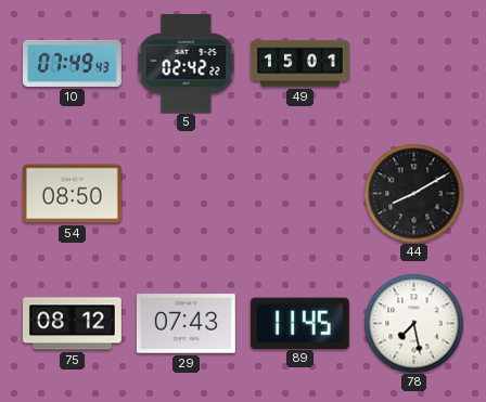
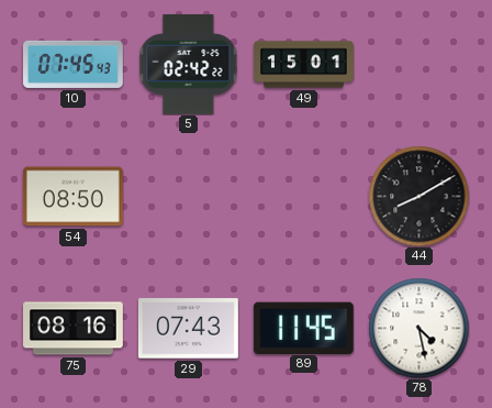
10: 07:49 -> 07:45
75: 08:12 -> 08:16
78: 7:28 -> 4:28
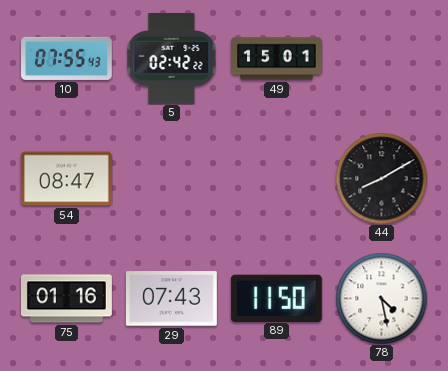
10: 07:45 -> 07:55
54: 08:50 -> 08:47
75: 08:16 -> 01:16
89: 11:45 -> 11:50
